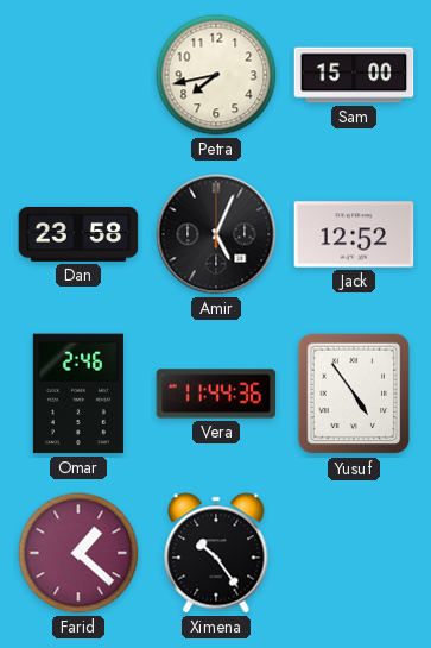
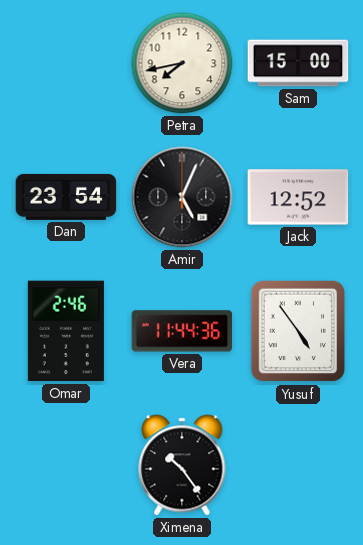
Dan: 23:58 -> 23:54
Farid: 1:22 -> none
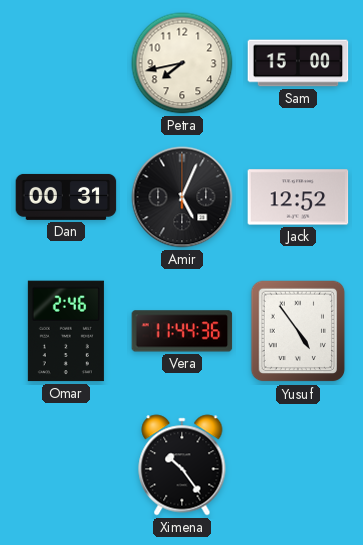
Dan: 23:54 -> 00:31
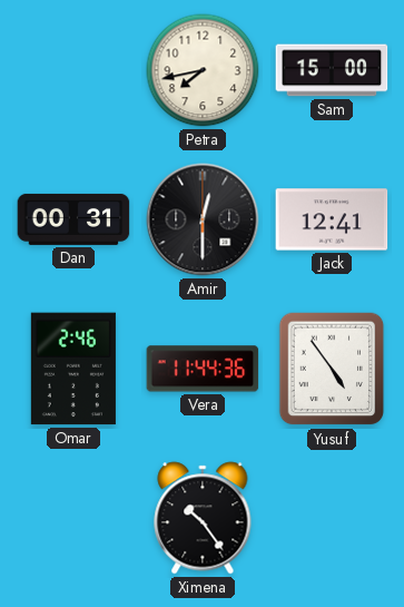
Amir: 5:04 -> 12:30
Jack: 12:52 -> 12:41
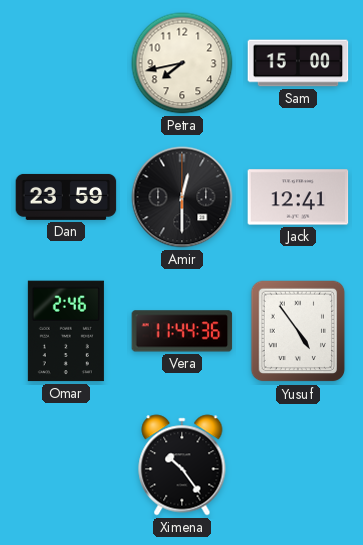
Dan: 00:31 -> 23:59
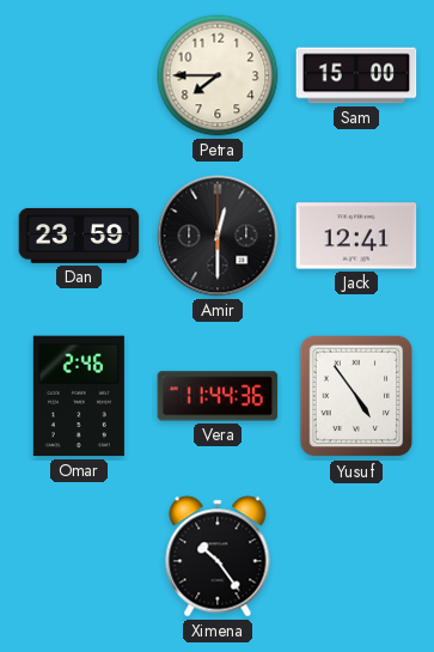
Petra: 7:43 -> 7:45
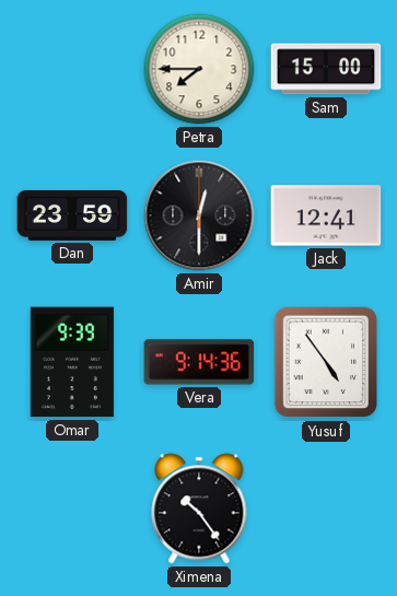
Omar: 2:46 -> 9:39
Vera: 11:44 -> 9:14
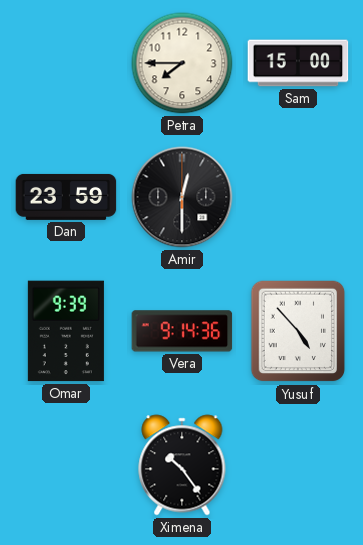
Jack: 12:41 -> none
Yusuf: 4:54 -> 4:53
